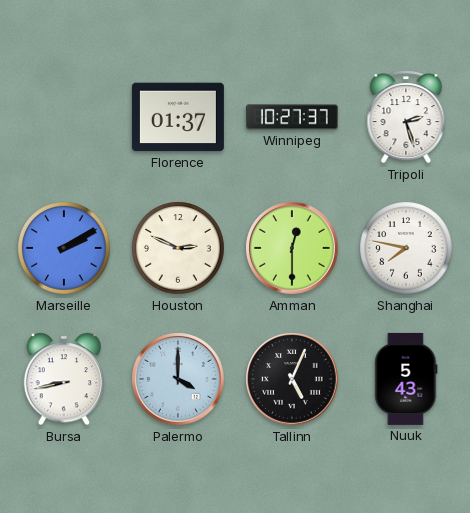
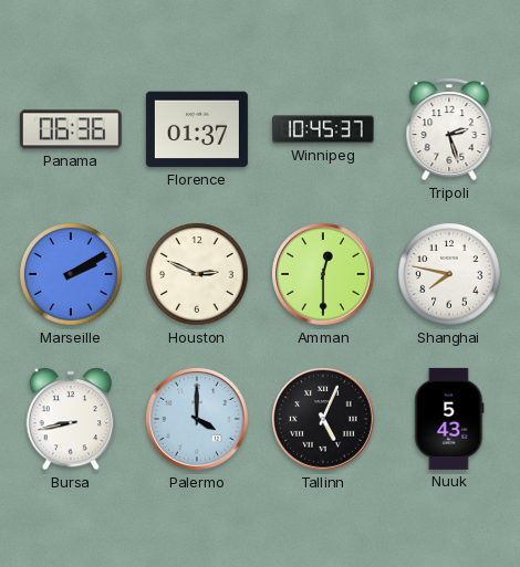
Panama: none -> 06:36
Winnipeg: 10:27 -> 10:45
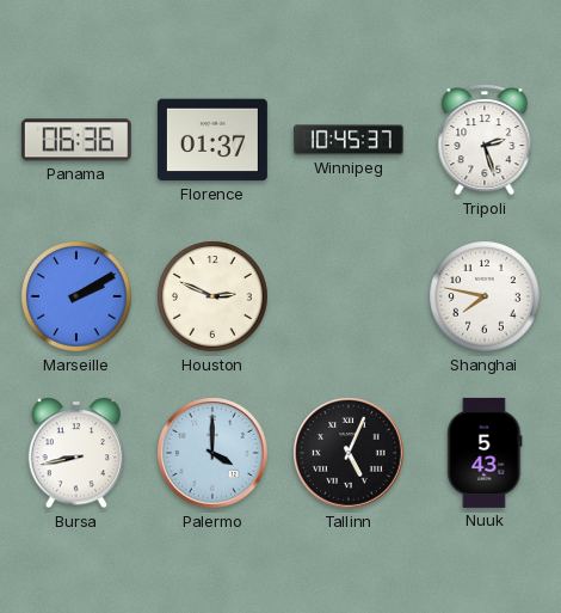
Amman: 12:30 -> none
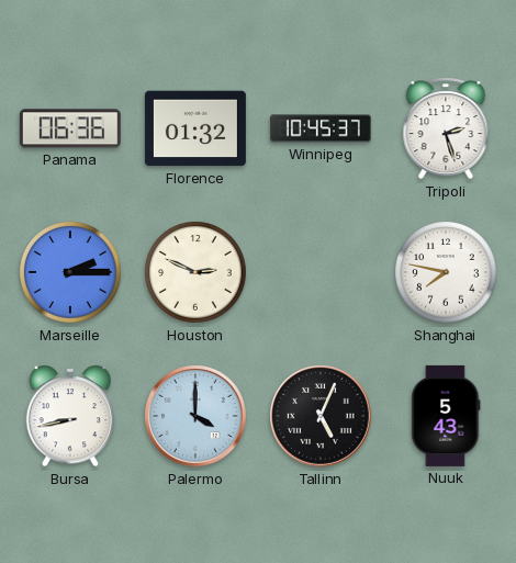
Florence: 01:37 -> 01:32
Marseille: 2:10 -> 2:15
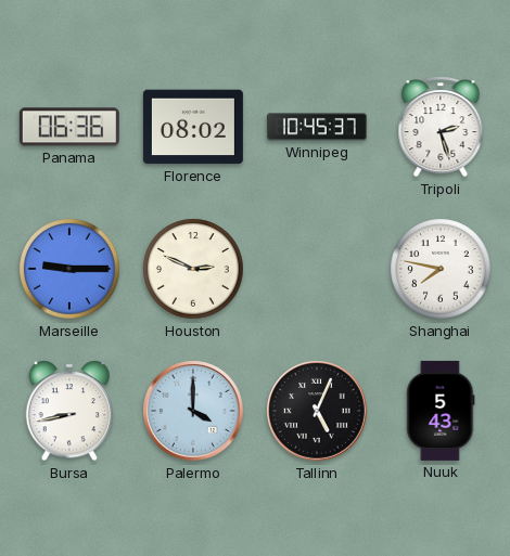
Florence: 01:32 -> 08:02
Marseille: 2:15 -> 9:15
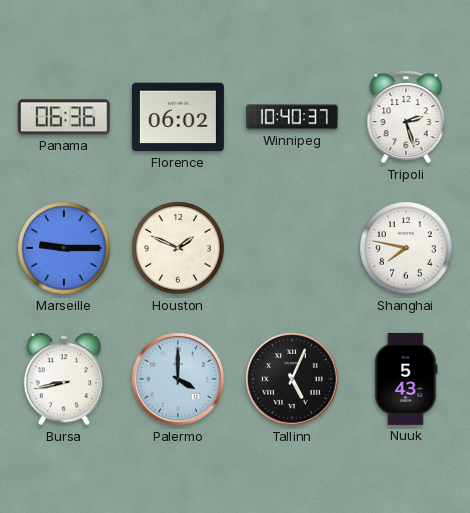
Florence: 08:02 -> 06:02
Winnipeg: 10:45 -> 10:40
Houston: 2:49 -> 1:49
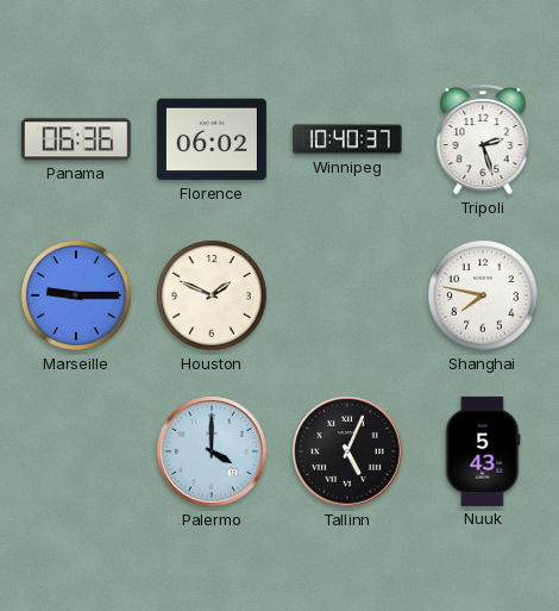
Bursa: 8:43 -> none
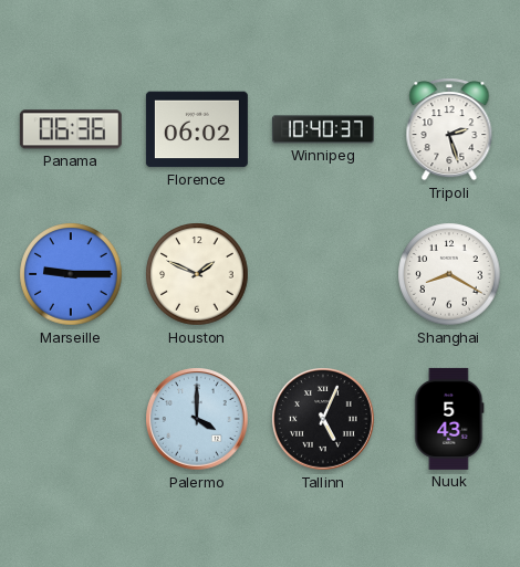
Shanghai: 7:47 -> 8:20
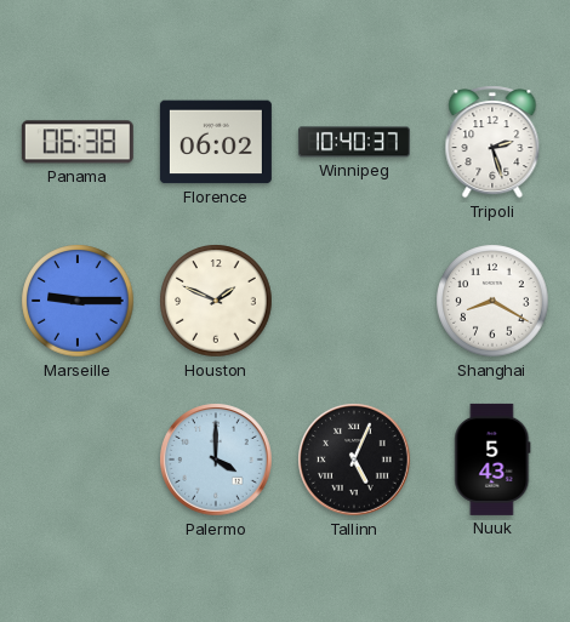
Panama: 06:36 -> 06:38
